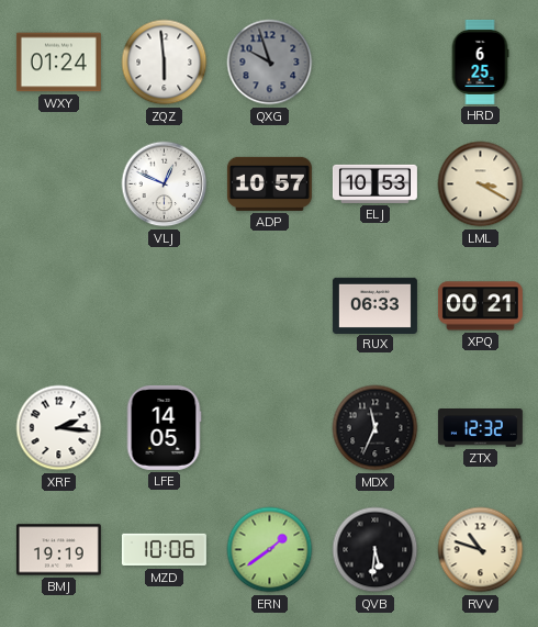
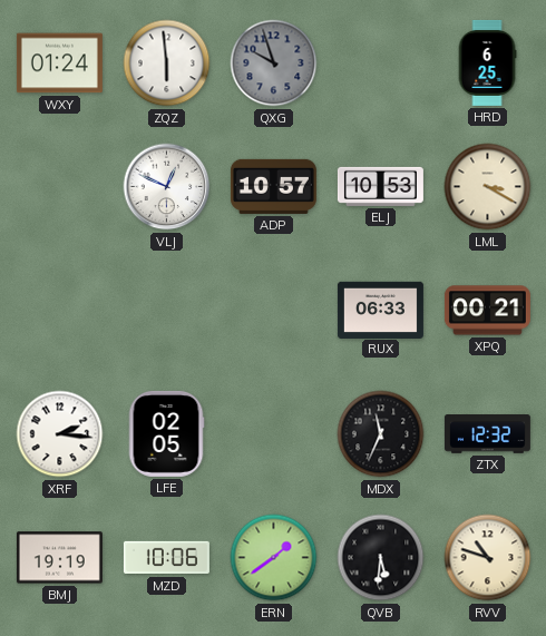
LFE: 14:05 -> 02:05
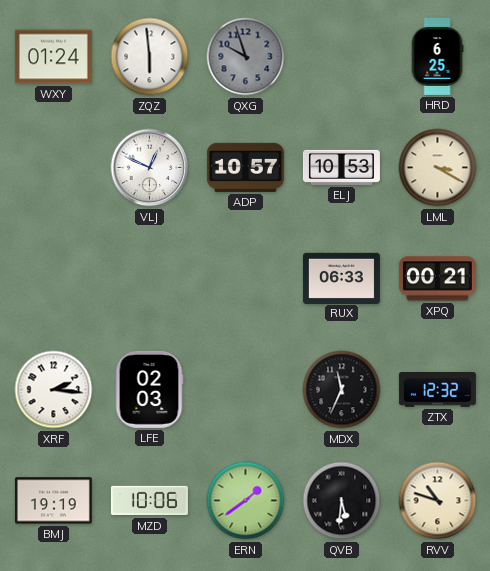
LFE: 02:05 -> 02:03
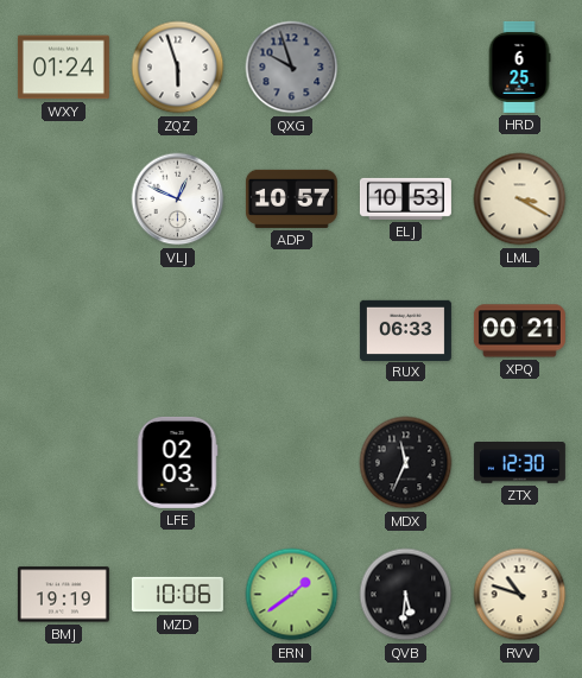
ZQZ: 5:59 -> 5:57
XRF: 2:16 -> none
ZTX: 12:32 -> 12:30
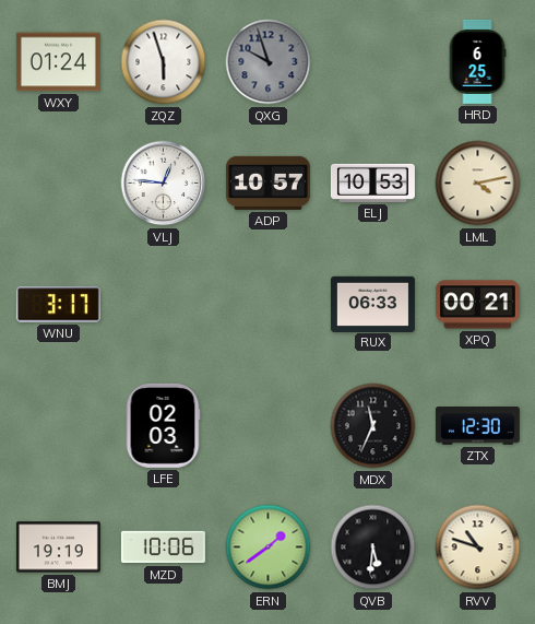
VLJ: 12:49 -> 12:46
LML: 3:20 -> 4:13
WNU: none -> 3:17
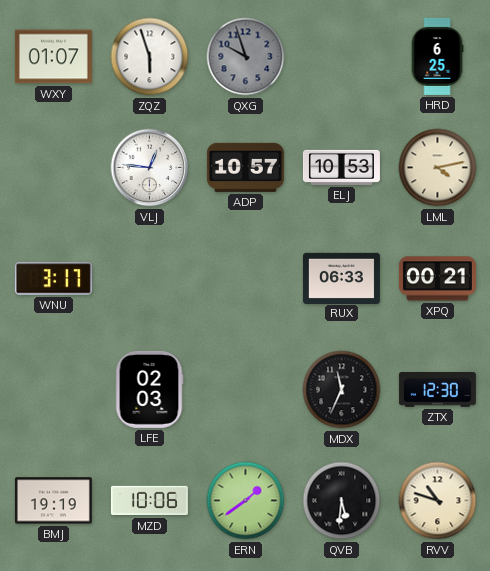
WXY: 01:24 -> 01:07
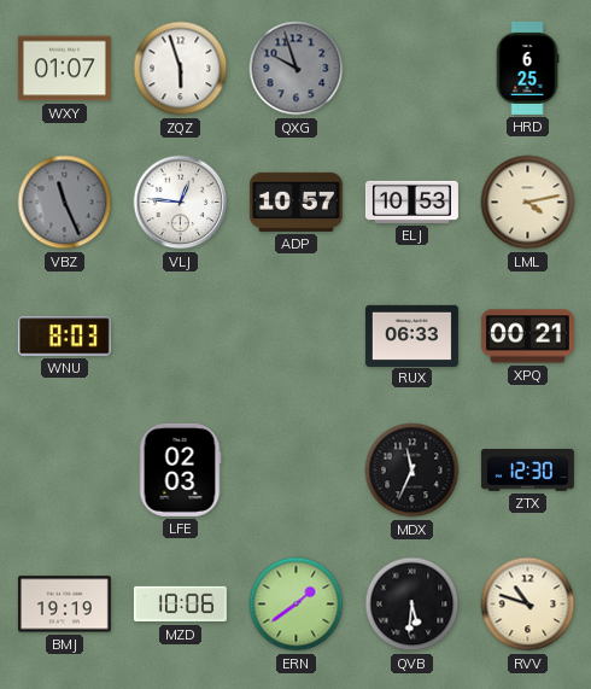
VBZ: none -> 11:26
WNU: 3:17 -> 8:03
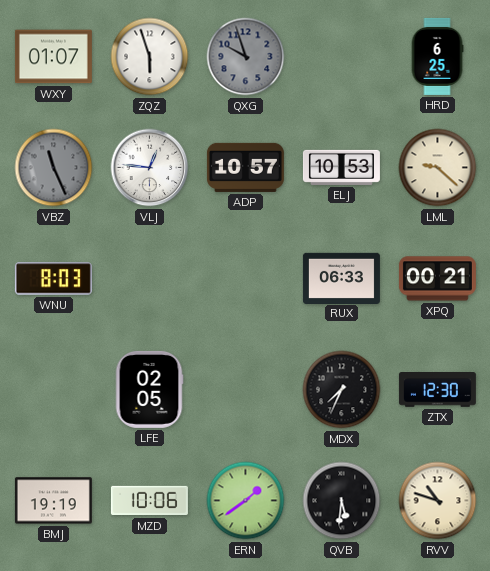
LML: 4:13 -> 9:22
LFE: 02:03 -> 02:05
MDX: 11:34 -> 7:34
